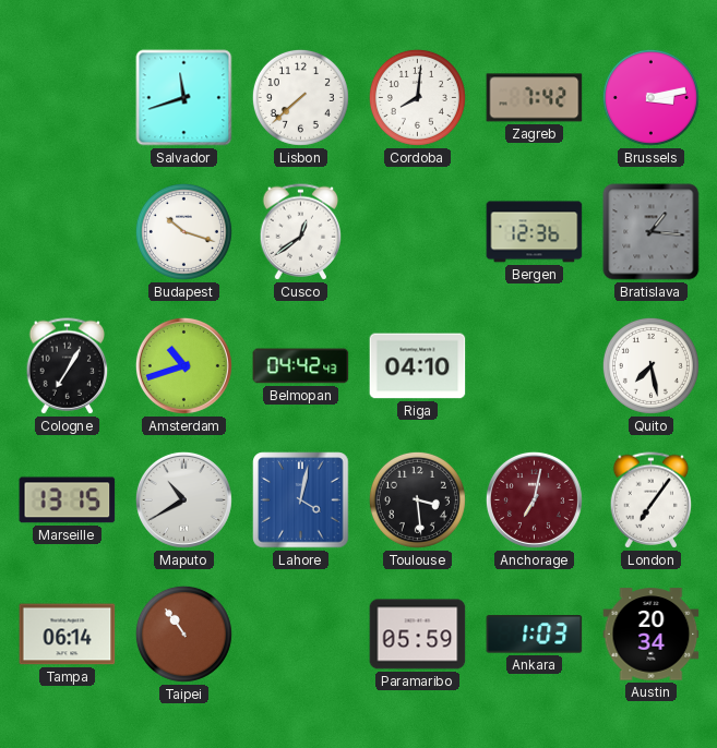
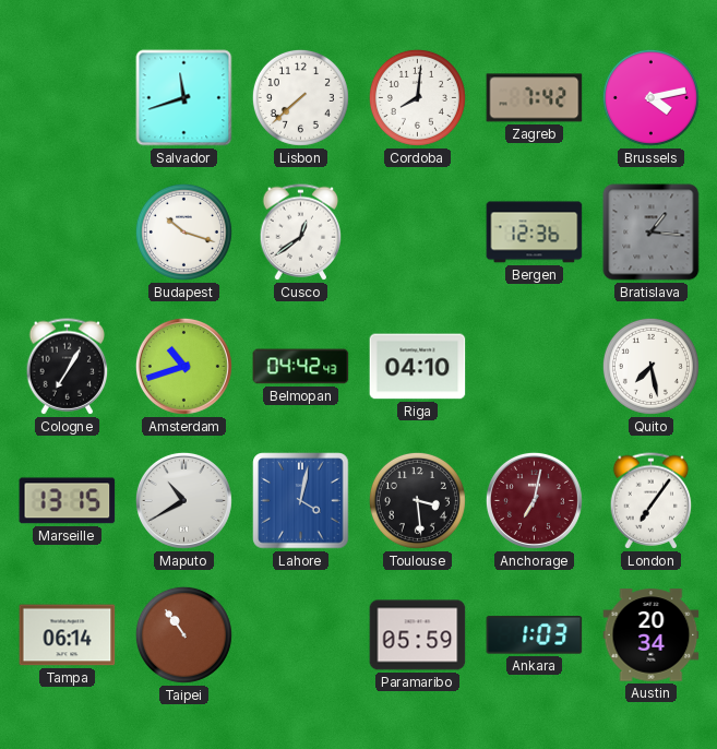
Brussels: 3:13 -> 4:13
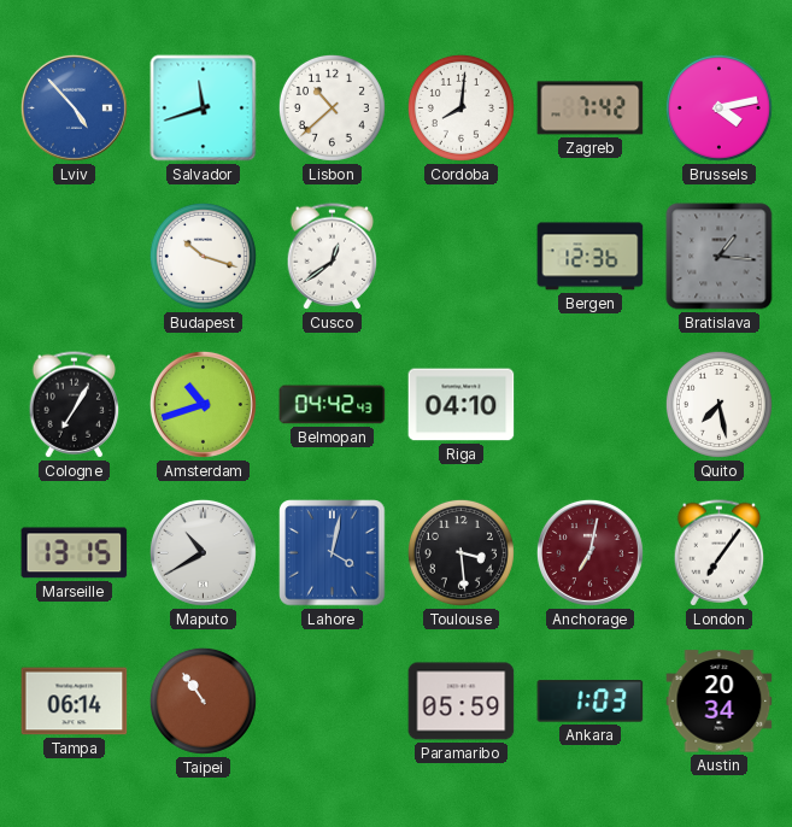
Lviv: none -> 4:53
Lisbon: 7:38 -> 10:38
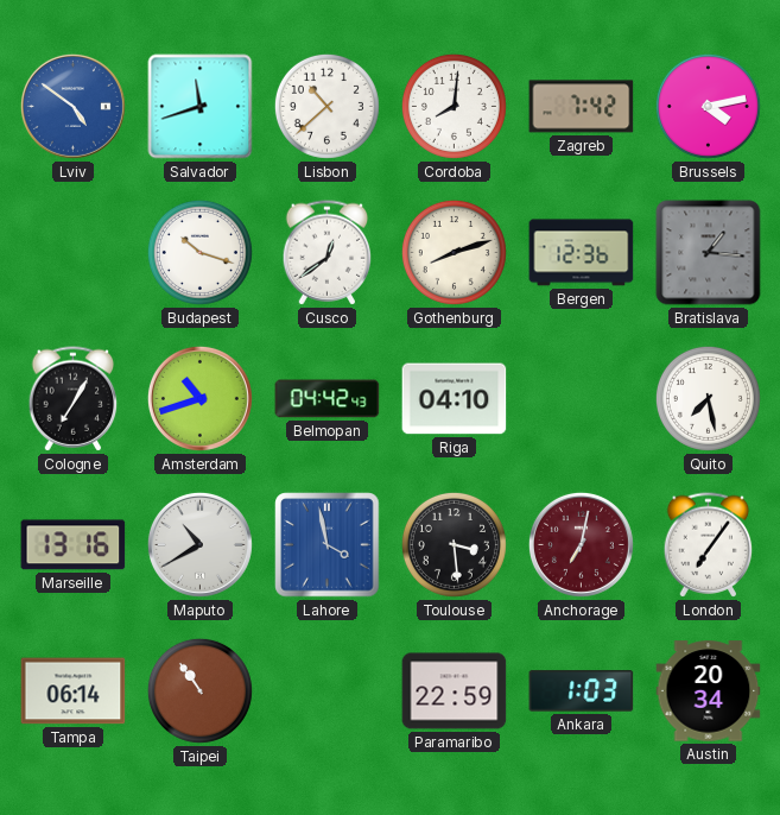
Lviv: 4:53 -> 4:51
Gothenburg: none -> 8:12
Marseille: 13:15 -> 13:16
Lahore: 4:02 -> 3:58
Paramaribo: 05:59 -> 22:59
